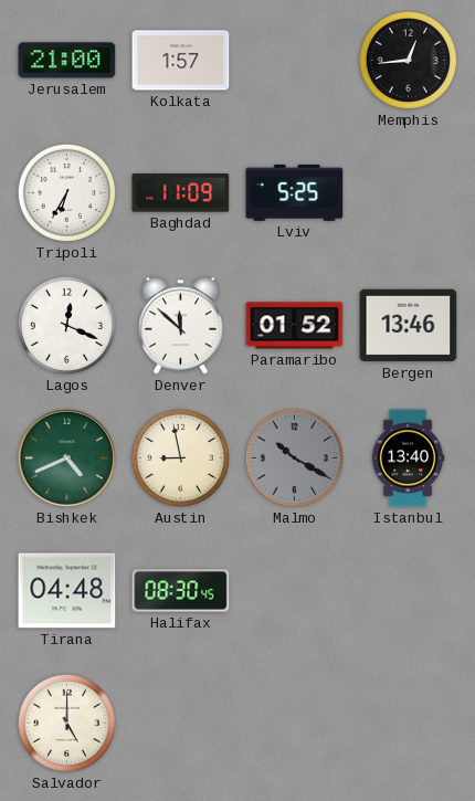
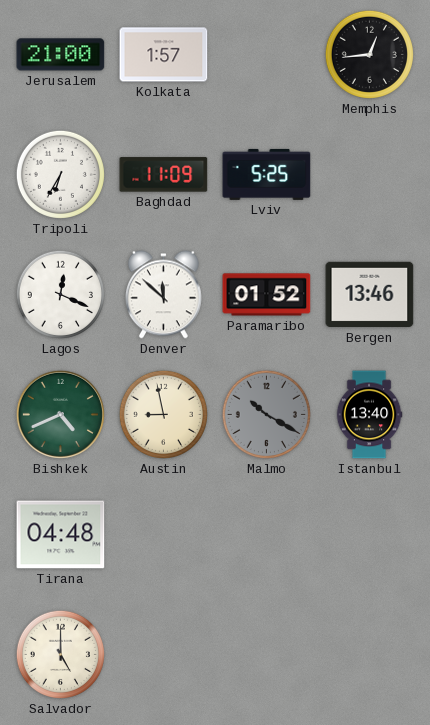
Halifax: 08:30 -> none
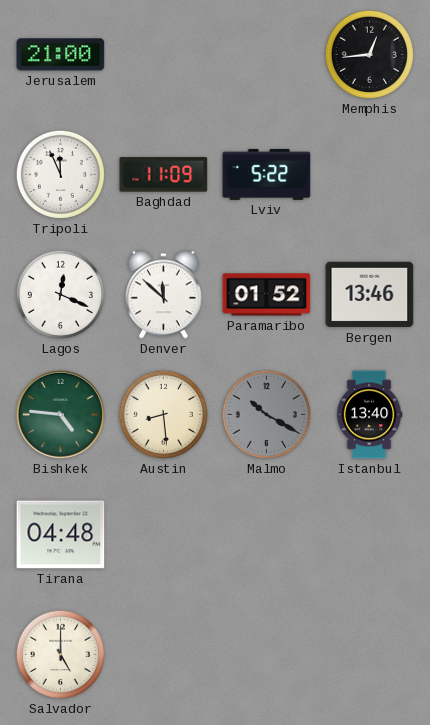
Kolkata: 1:57 -> none
Tripoli: 6:35 -> 11:56
Lviv: 5:25 -> 5:22
Bishkek: 4:41 -> 4:46
Austin: 8:58 -> 8:29
